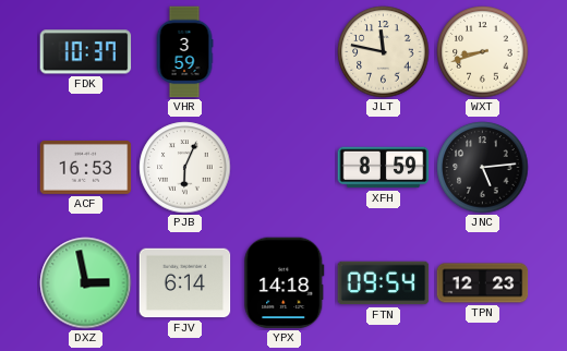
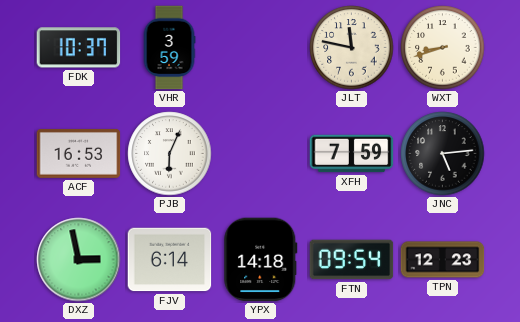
XFH: 8:59 -> 7:59
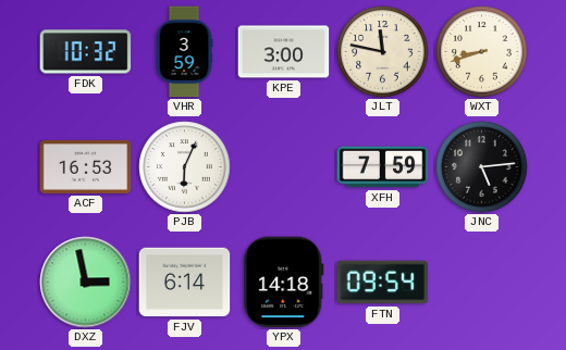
FDK: 10:37 -> 10:32
KPE: none -> 3:00
TPN: 12:23 -> none
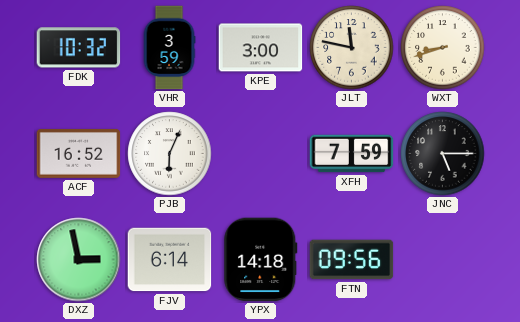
ACF: 16:53 -> 16:52
JNC: 5:14 -> 5:15
FTN: 09:54 -> 09:56
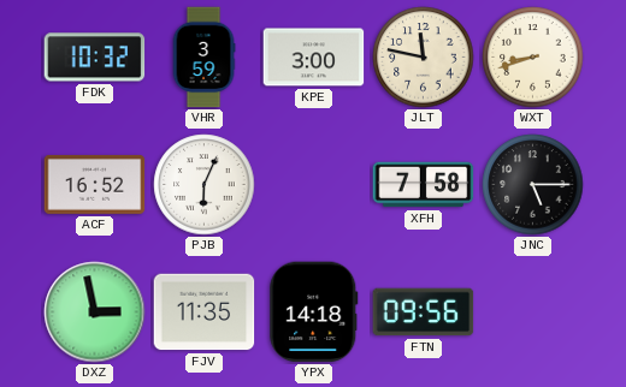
XFH: 7:59 -> 7:58
FJV: 6:14 -> 11:35
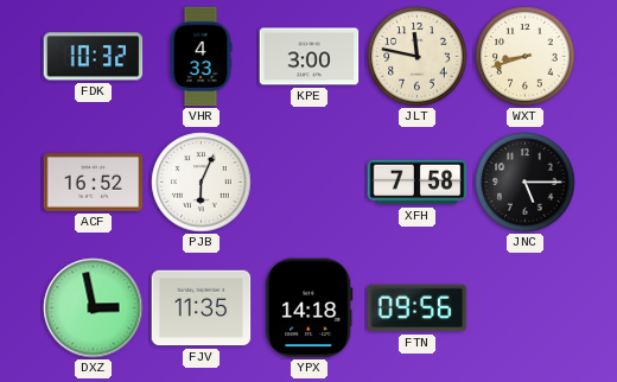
VHR: 3:59 -> 4:33
